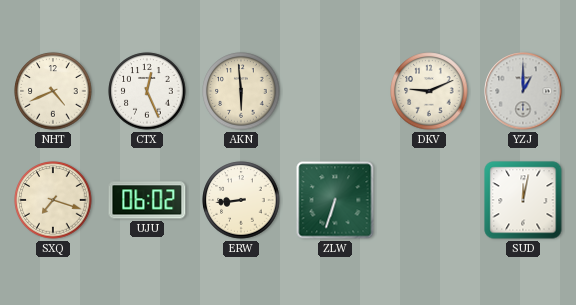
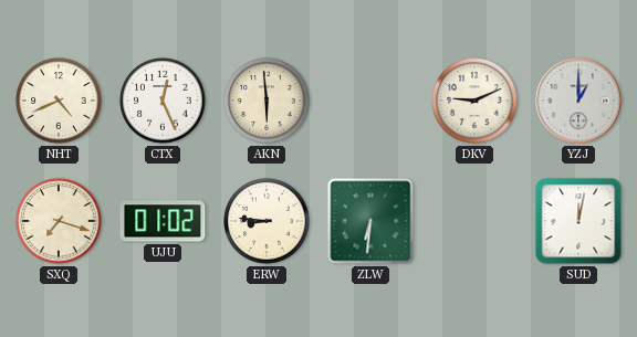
UJU: 06:02 -> 01:02
ERW: 8:44 -> 8:46
ZLW: 6:33 -> 6:31
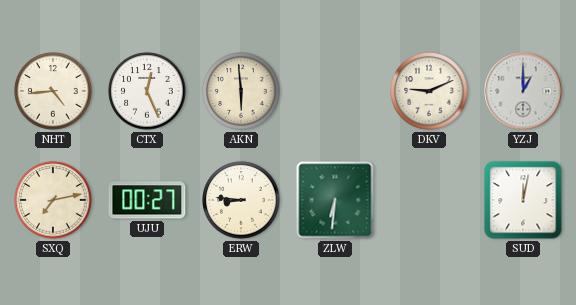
NHT: 4:41 -> 4:44
SXQ: 7:18 -> 7:13
UJU: 01:02 -> 00:27
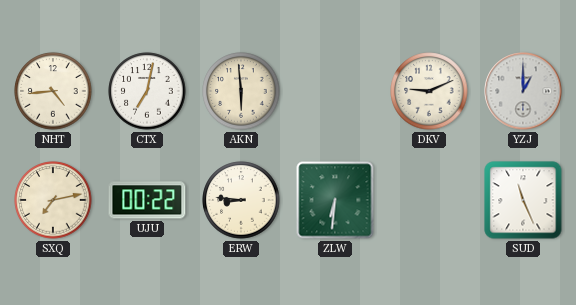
CTX: 12:26 -> 7:02
UJU: 00:27 -> 00:22
SUD: 12:02 -> 11:26
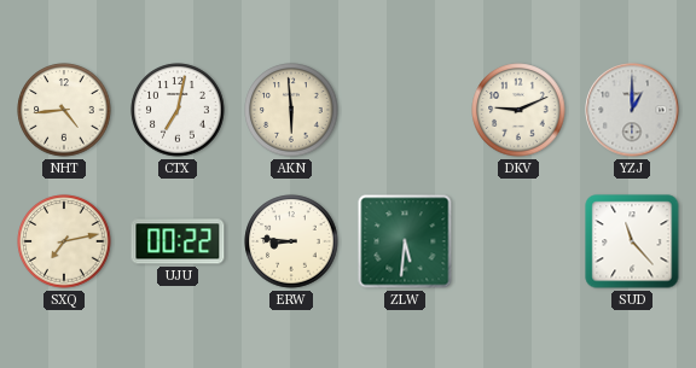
ZLW: 6:31 -> 5:31
SUD: 11:26 -> 11:23
